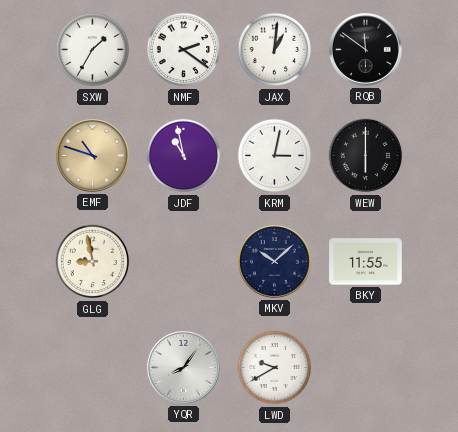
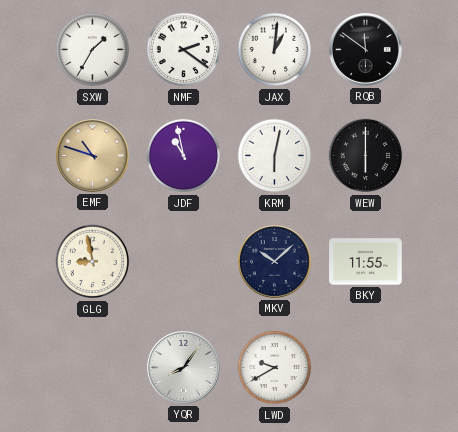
KRM: 3:02 -> 6:02
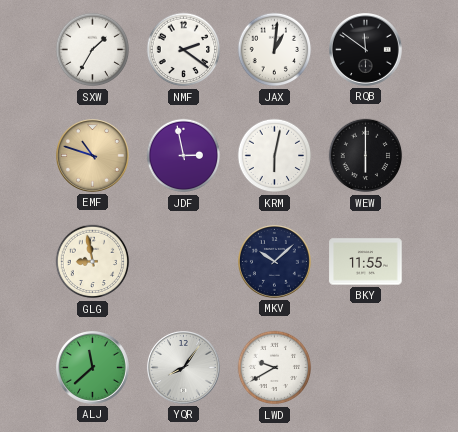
JDF: 10:58 -> 2:58
ALJ: none -> 11:38
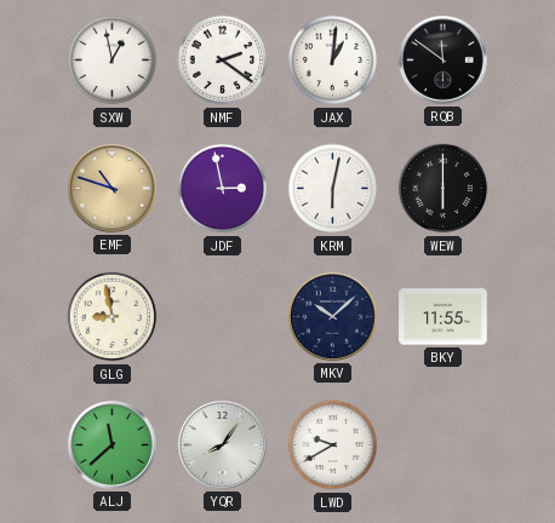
SXW: 1:35 -> 12:58
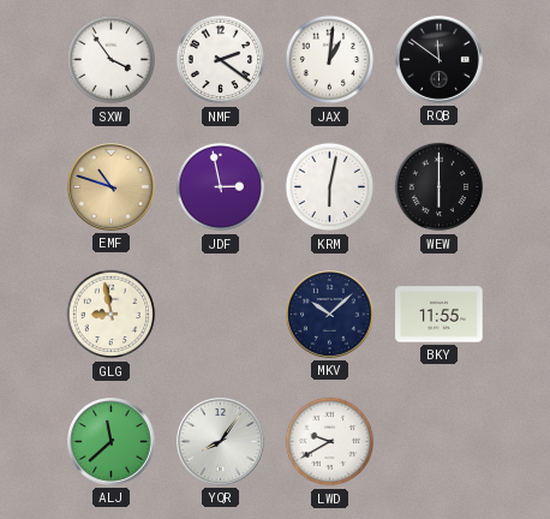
SXW: 12:58 -> 3:54
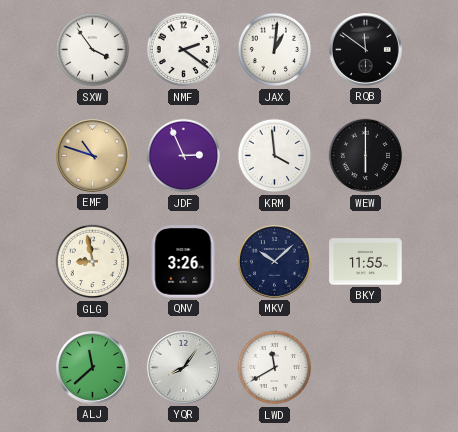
JDF: 2:58 -> 2:56
KRM: 6:02 -> 3:59
QNV: none -> 3:26
LWD: 9:40 -> 11:40
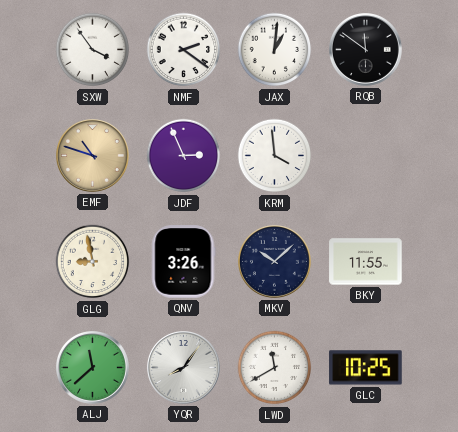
WEW: 6:00 -> none
GLC: none -> 10:25
